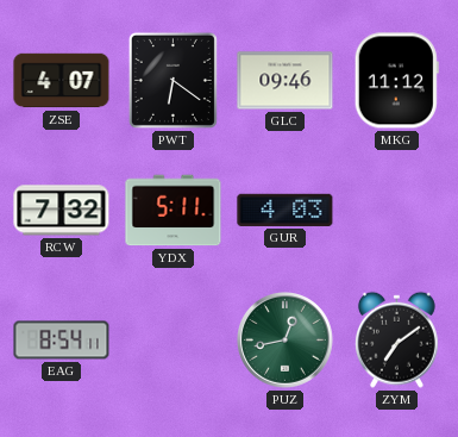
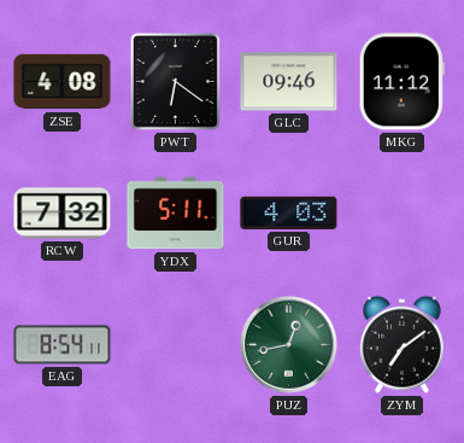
ZSE: 4:07 -> 4:08
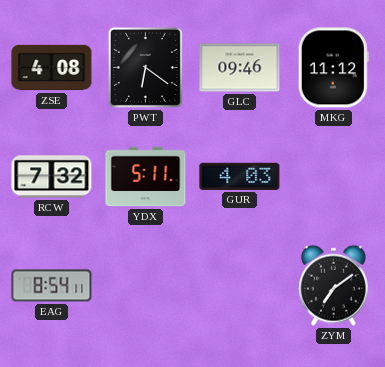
PUZ: 12:43 -> none
